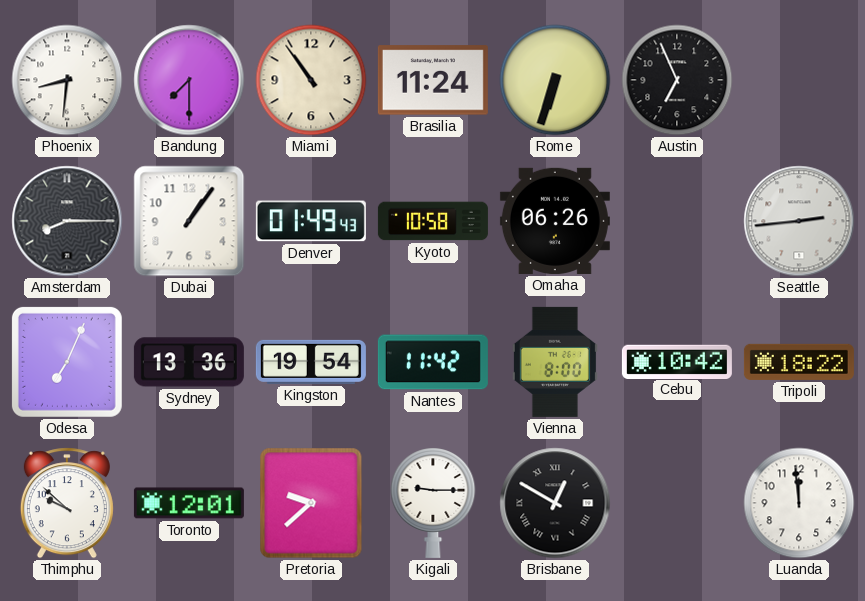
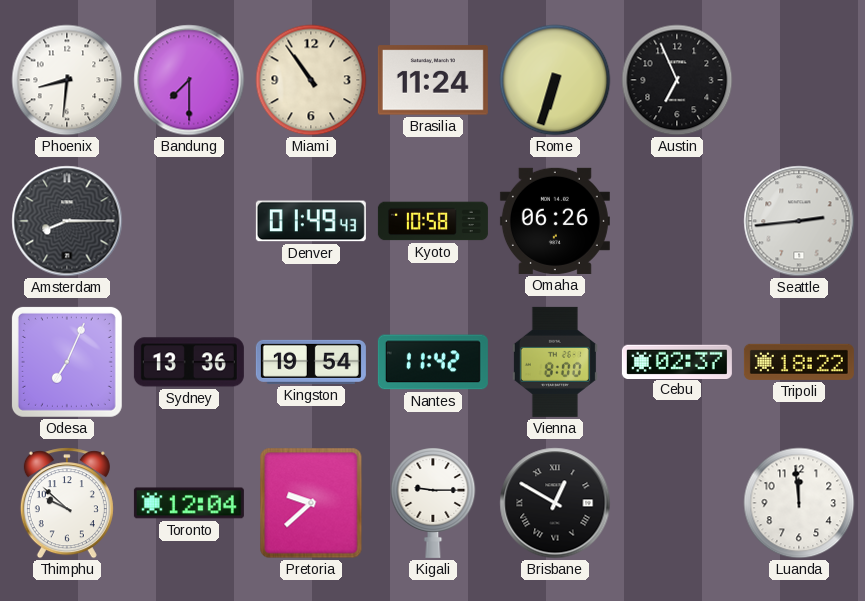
Dubai: 1:06 -> none
Cebu: 10:42 -> 02:37
Toronto: 12:01 -> 12:04
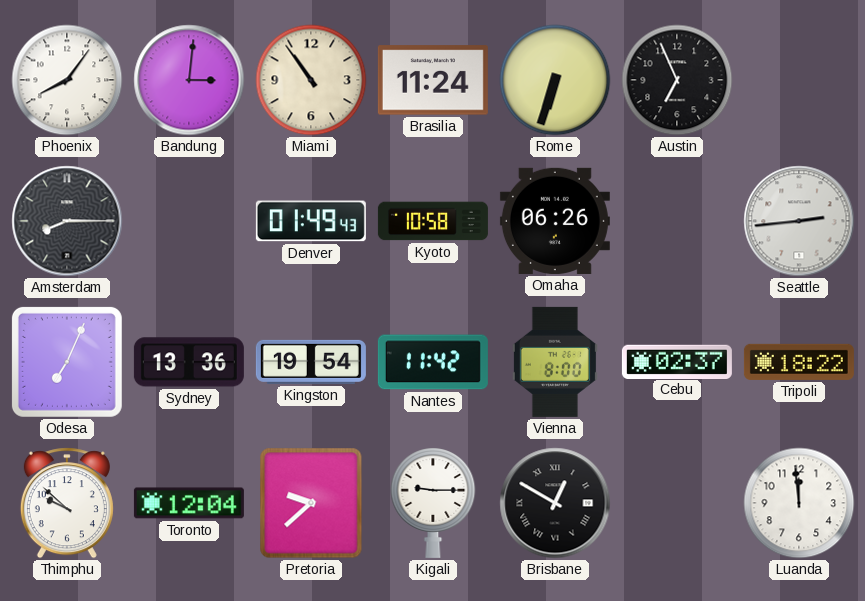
Phoenix: 8:31 -> 8:06
Bandung: 7:30 -> 3:01
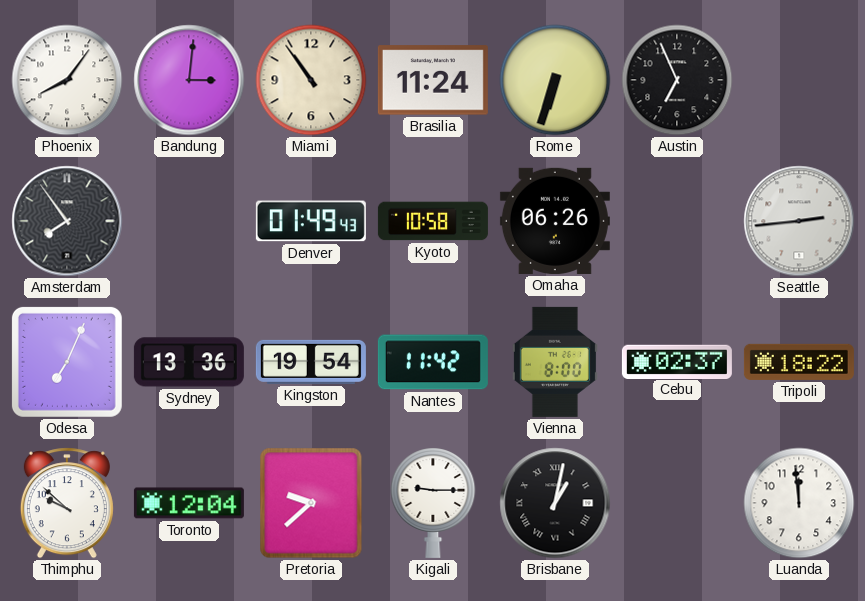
Amsterdam: 8:15 -> 7:54
Brisbane: 12:50 -> 1:02
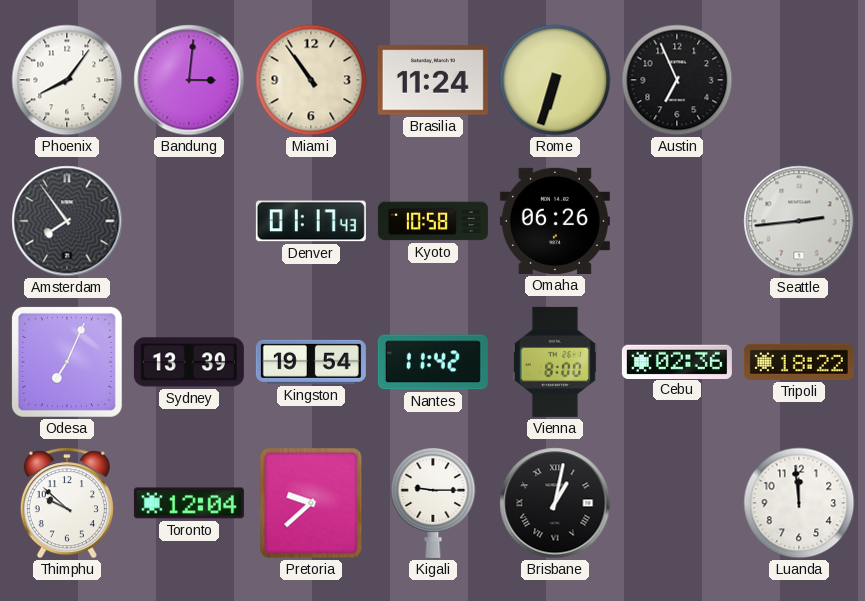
Denver: 01:49 -> 01:17
Sydney: 13:36 -> 13:39
Cebu: 02:37 -> 02:36
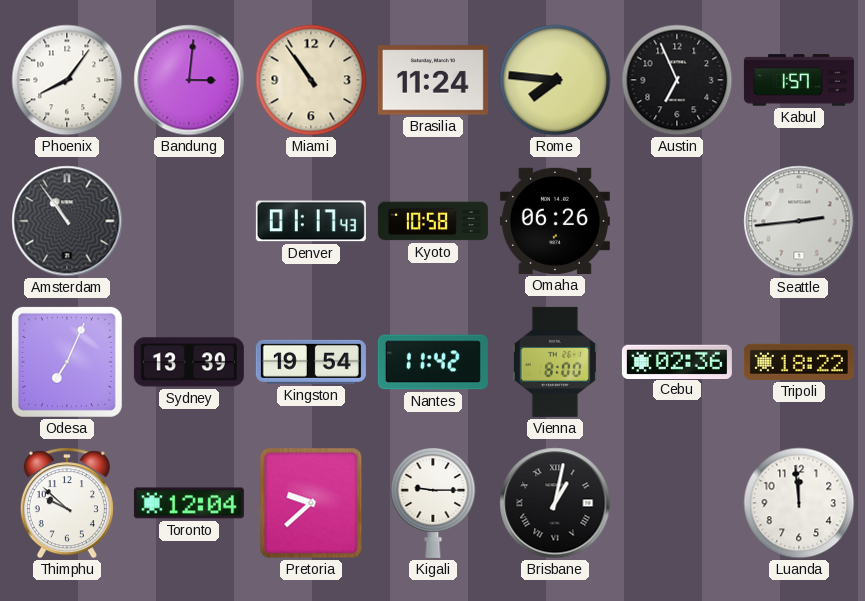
Rome: 6:33 -> 7:46
Kabul: none -> 1:57
Amsterdam: 7:54 -> 10:54
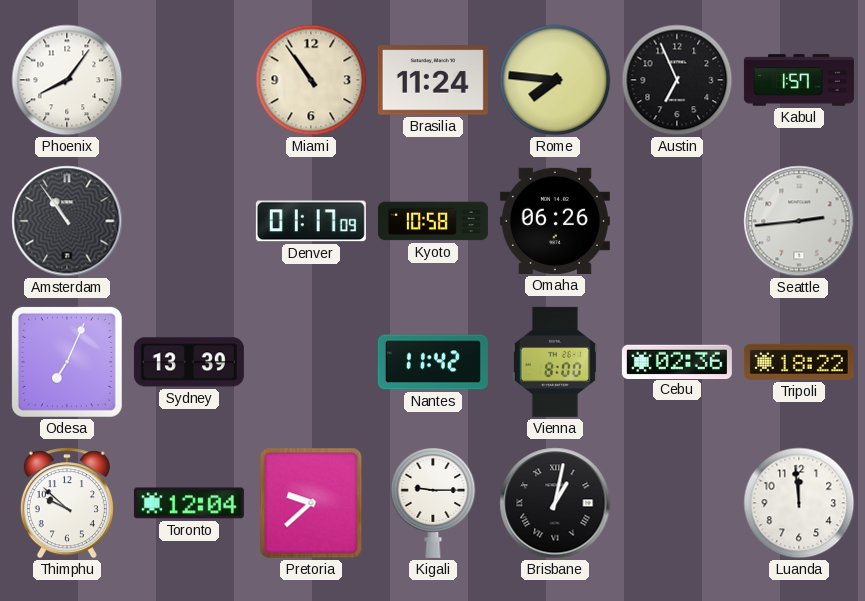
Bandung: 3:01 -> none
Denver: 01:17:43 -> 01:17:09
Kingston: 19:54 -> none
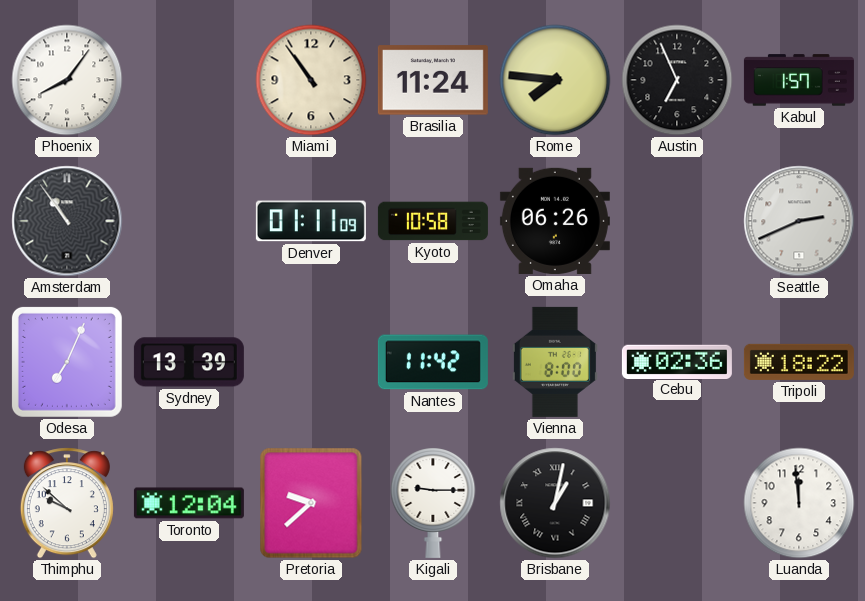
Denver: 01:17 -> 01:11
Seattle: 2:44 -> 2:41
